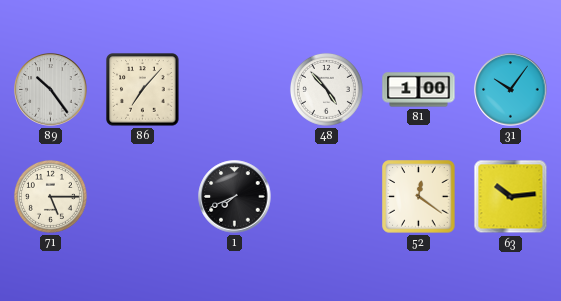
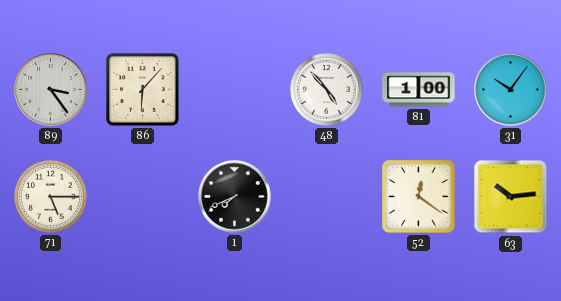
89: 10:24 -> 3:24
86: 7:07 -> 6:07
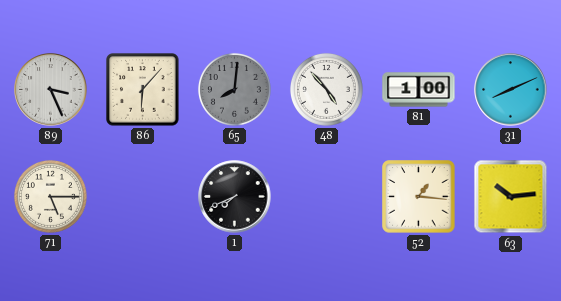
89: 3:24 -> 3:26
65: none -> 8:01
31: 10:06 -> 8:11
52: 12:21 -> 1:16
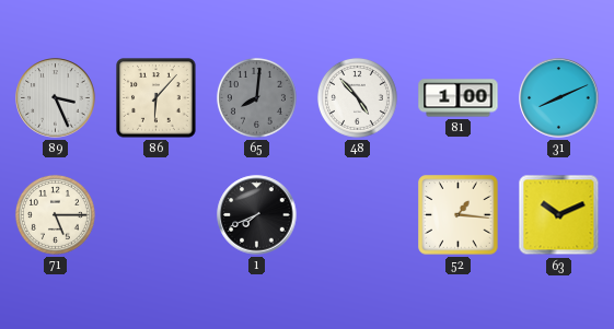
63: 10:14 -> 10:11
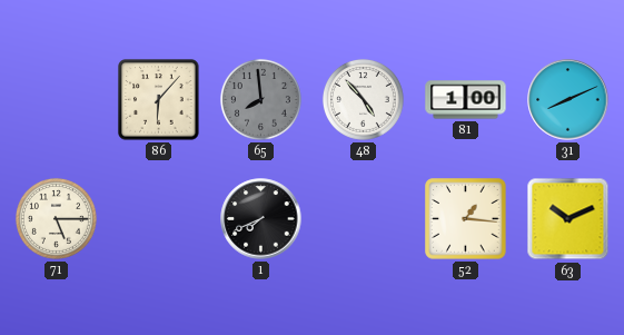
89: 3:26 -> none
65: 8:01 -> 7:59
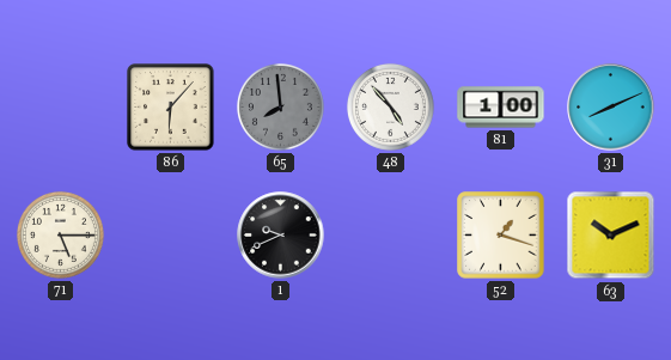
1: 7:41 -> 9:41
52: 1:16 -> 1:18
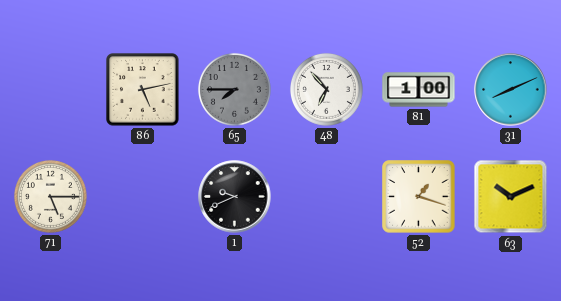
86: 6:07 -> 5:13
65: 7:59 -> 7:45
48: 4:53 -> 6:53
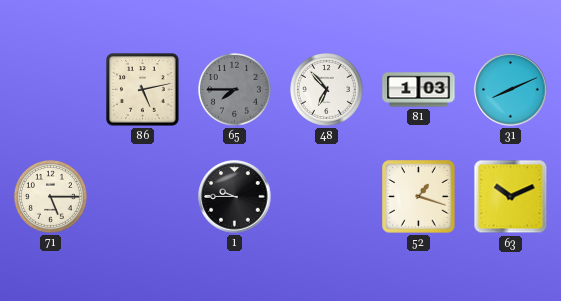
81: 1:00 -> 1:03
1: 9:41 -> 9:45
